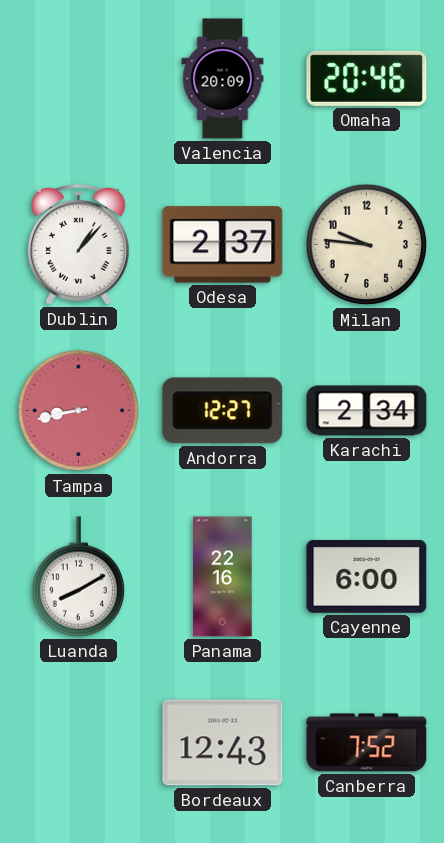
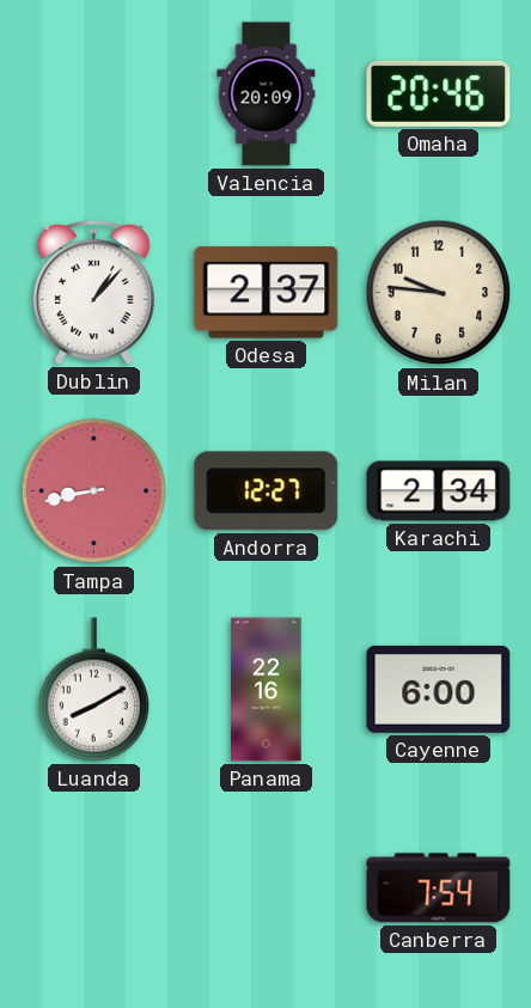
Bordeaux: 12:43 -> none
Canberra: 7:52 -> 7:54
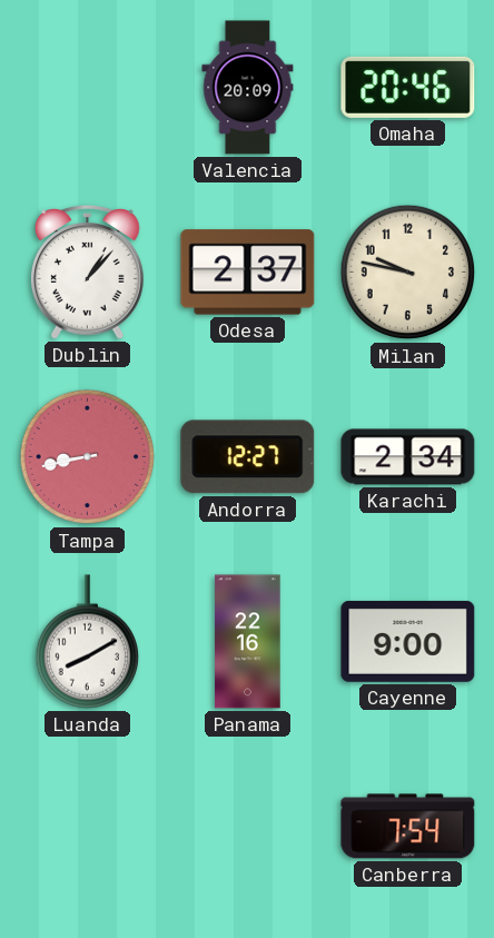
Milan: 9:46 -> 9:47
Cayenne: 6:00 -> 9:00
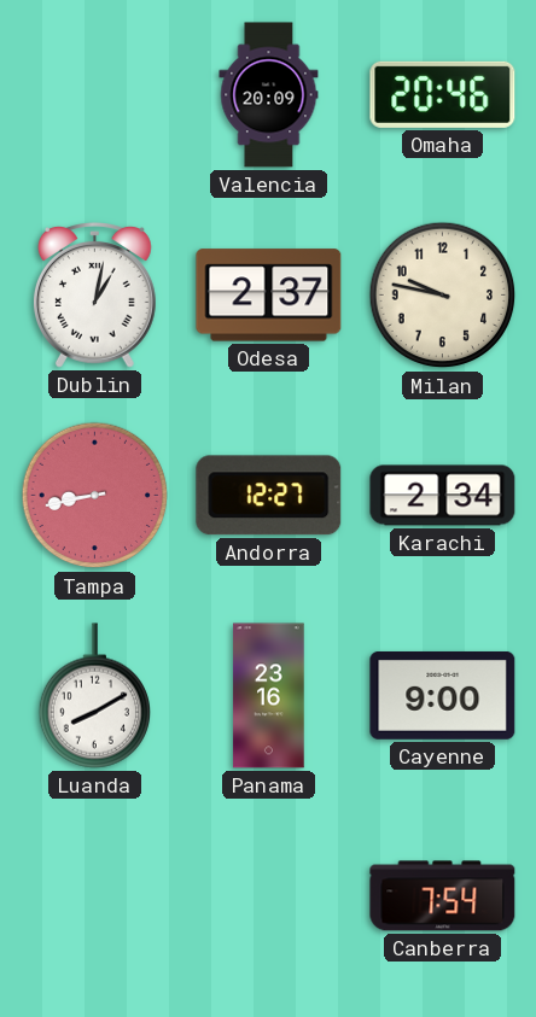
Dublin: 1:07 -> 1:02
Panama: 22:16 -> 23:16
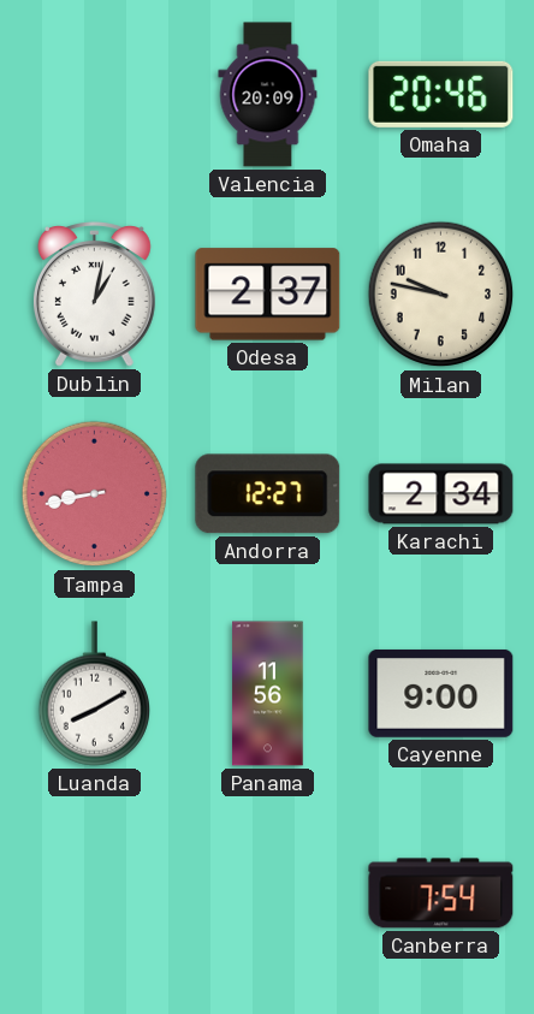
Panama: 23:16 -> 11:56
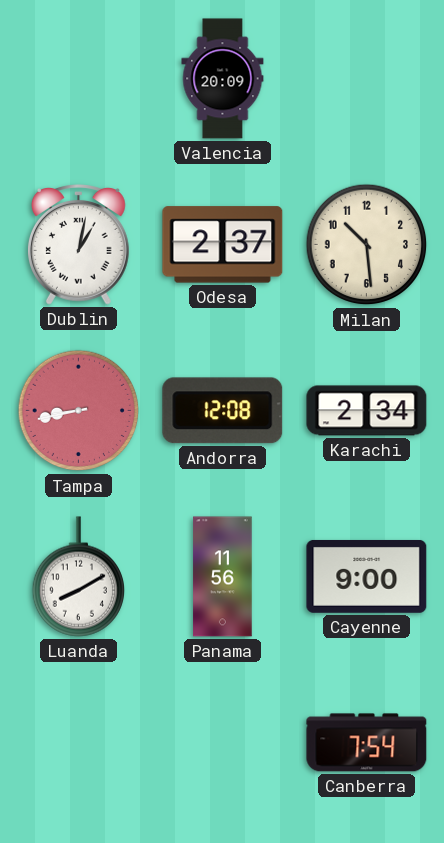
Omaha: 20:46 -> none
Milan: 9:47 -> 10:29
Andorra: 12:27 -> 12:08
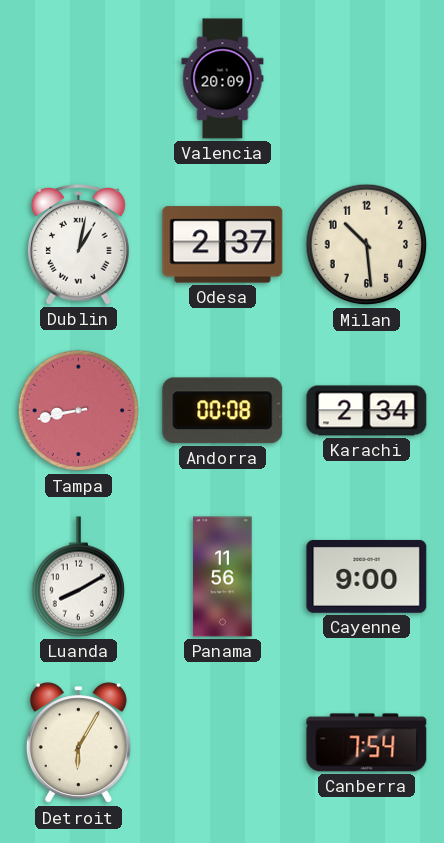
Andorra: 12:08 -> 00:08
Detroit: none -> 6:05
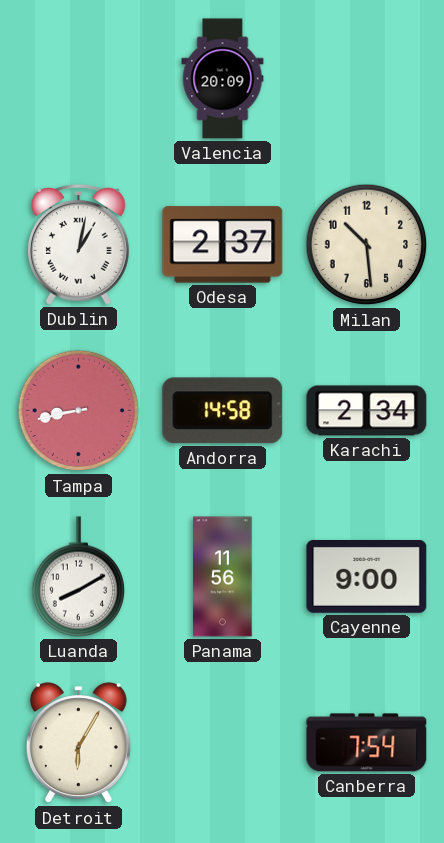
Andorra: 00:08 -> 14:58
